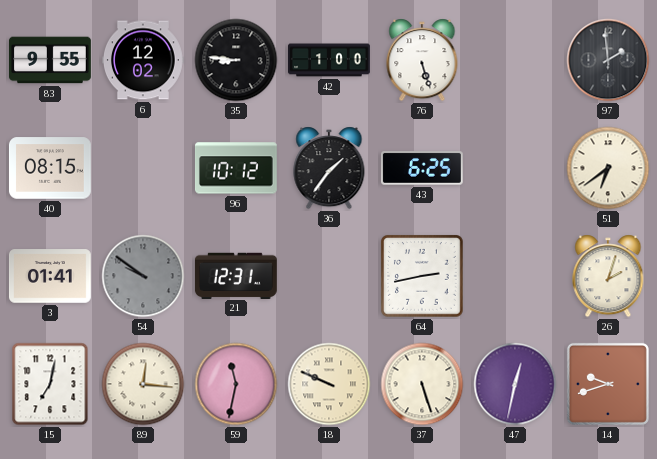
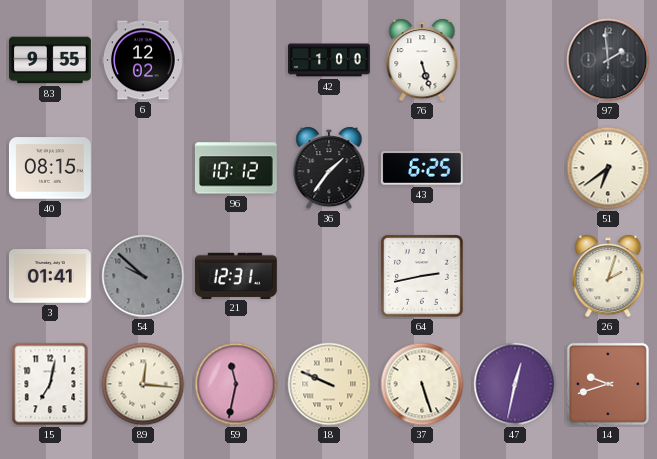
35: 8:46 -> none
54: 9:51 -> 9:52
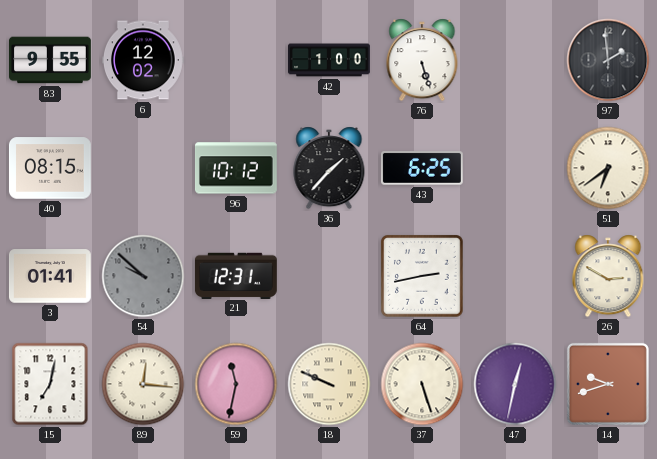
36: 1:36 -> 1:37
26: 2:03 -> 2:50
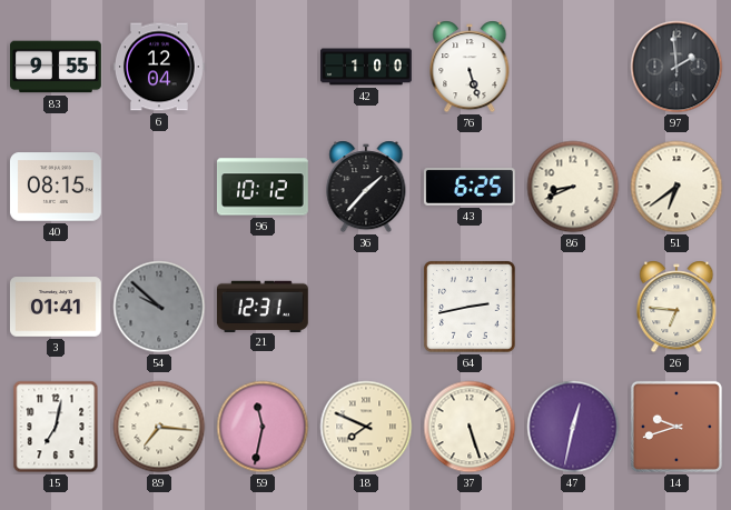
6: 12:02 -> 12:04
86: none -> 8:41
26: 2:50 -> 6:46
89: 12:16 -> 7:16
18: 9:49 -> 7:49
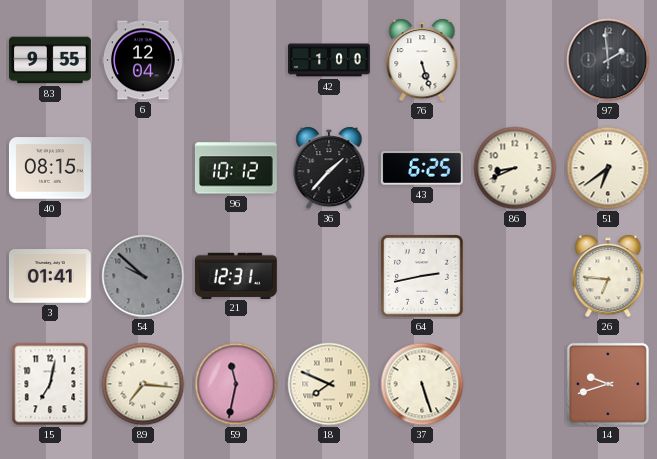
47: 12:32 -> none
